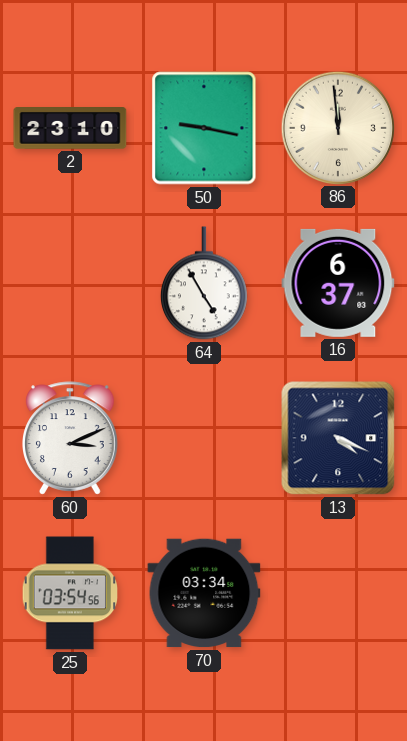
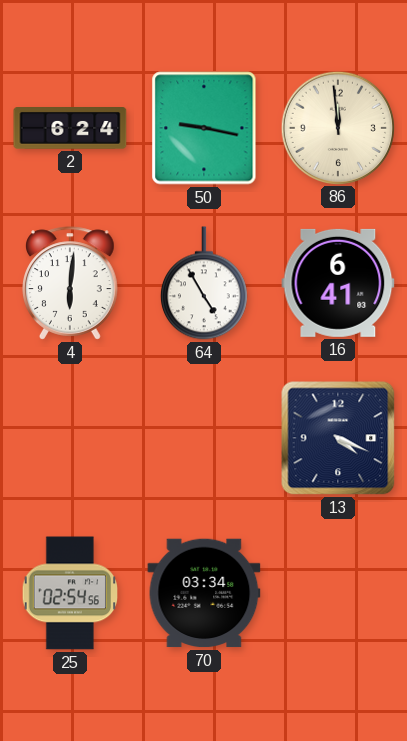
2: 23:10 -> 6:24
4: none -> 6:01
16: 6:37 -> 6:41
60: 3:11 -> none
25: 03:54 -> 02:54
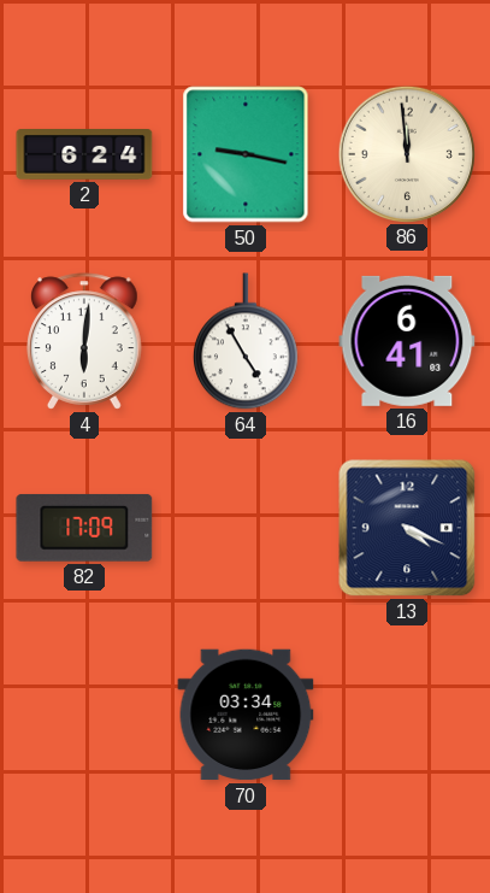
82: none -> 17:09
25: 02:54 -> none
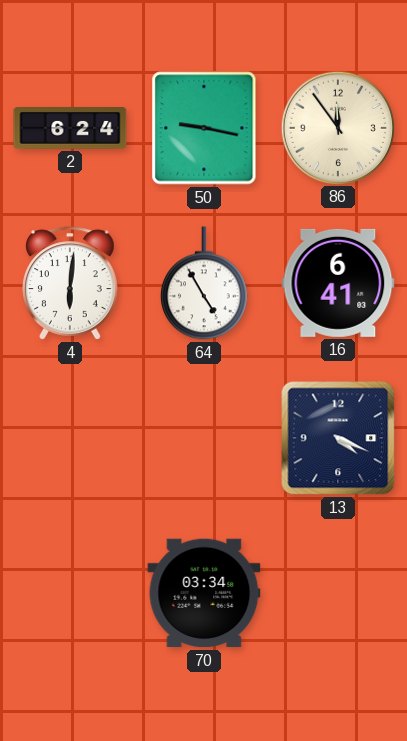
86: 11:59 -> 11:54
82: 17:09 -> none
